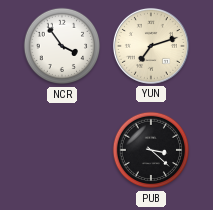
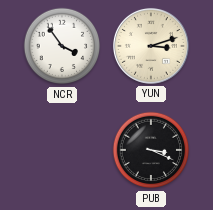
YUN: 7:12 -> 3:12
PUB: 3:22 -> 3:19
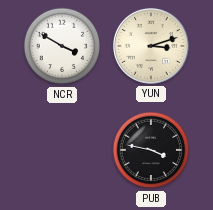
NCR: 3:54 -> 3:50
PUB: 3:19 -> 3:47
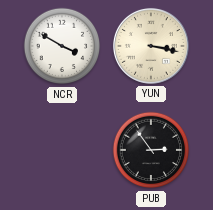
YUN: 3:12 -> 3:17
PUB: 3:47 -> 2:54
